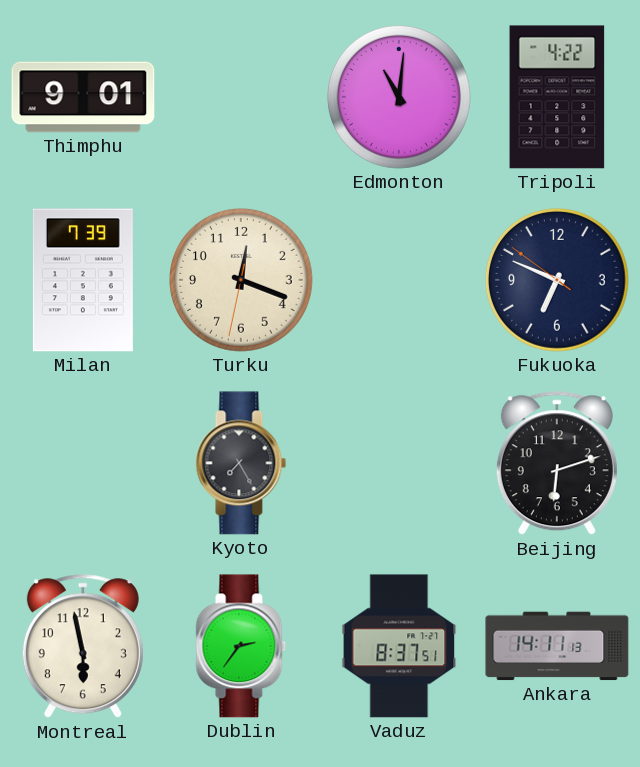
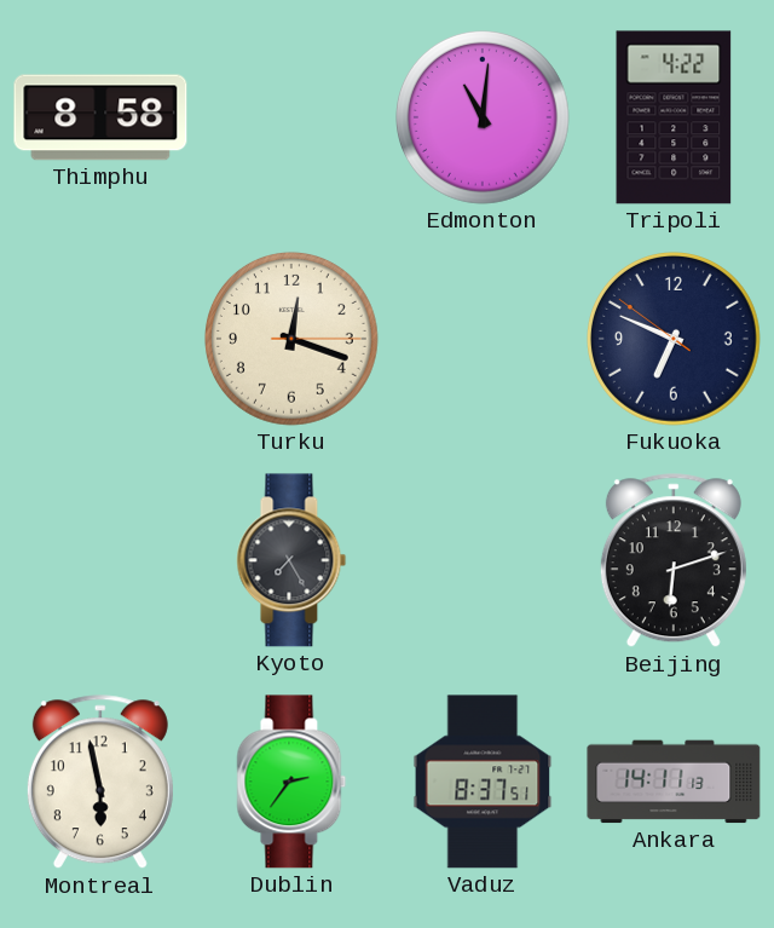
Thimphu: 9:01 -> 8:58
Milan: 7:39 -> none
Turku: 12:18:32 -> 12:18:15
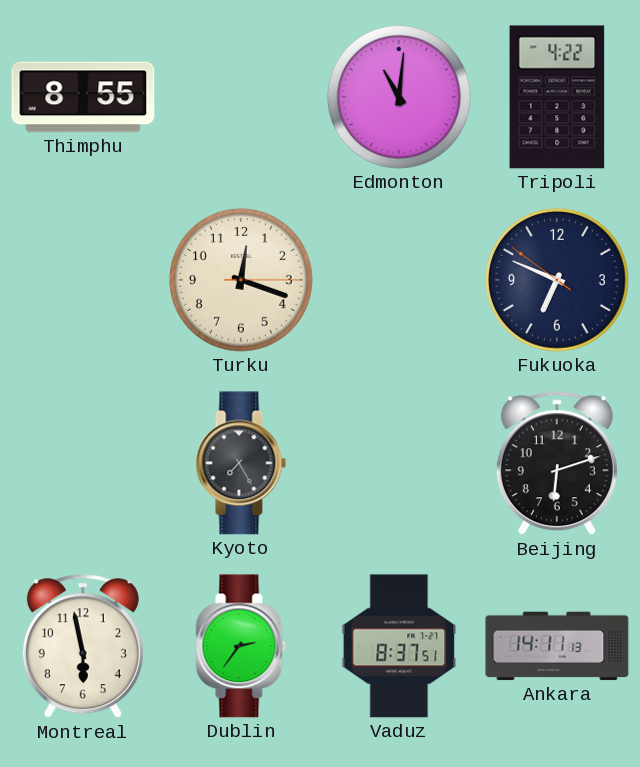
Thimphu: 8:58 -> 8:55
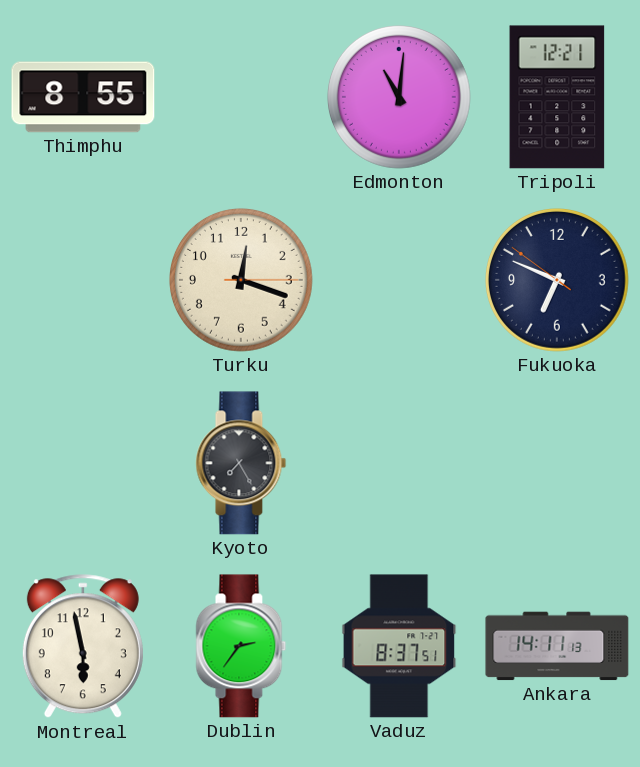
Tripoli: 4:22 -> 12:21
Beijing: 6:12 -> none
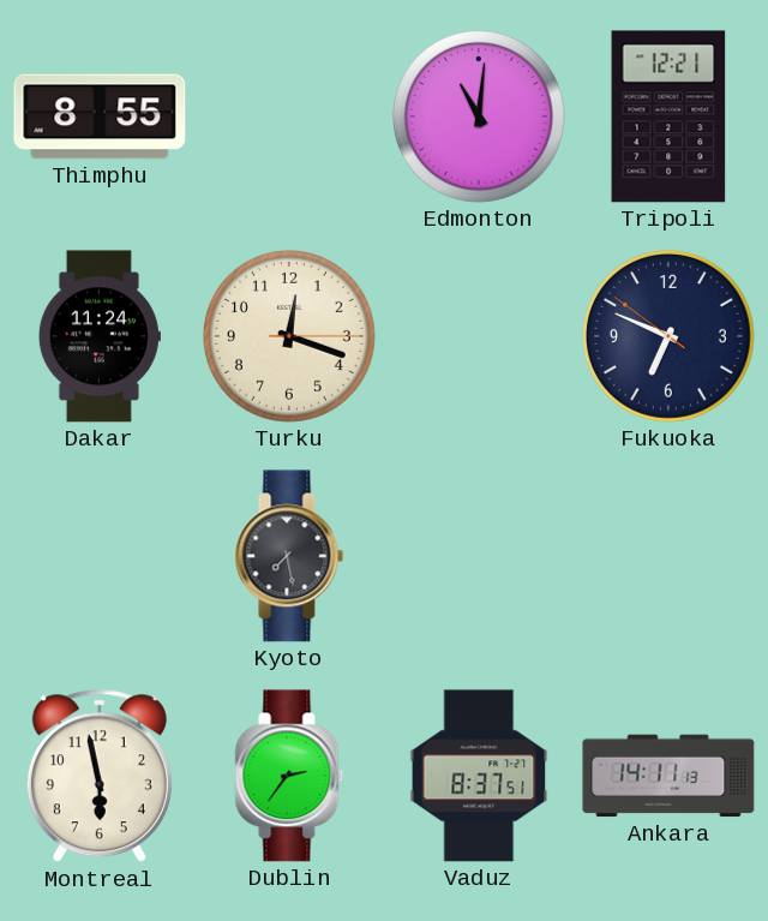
Dakar: none -> 11:24
Kyoto: 7:25 -> 7:28
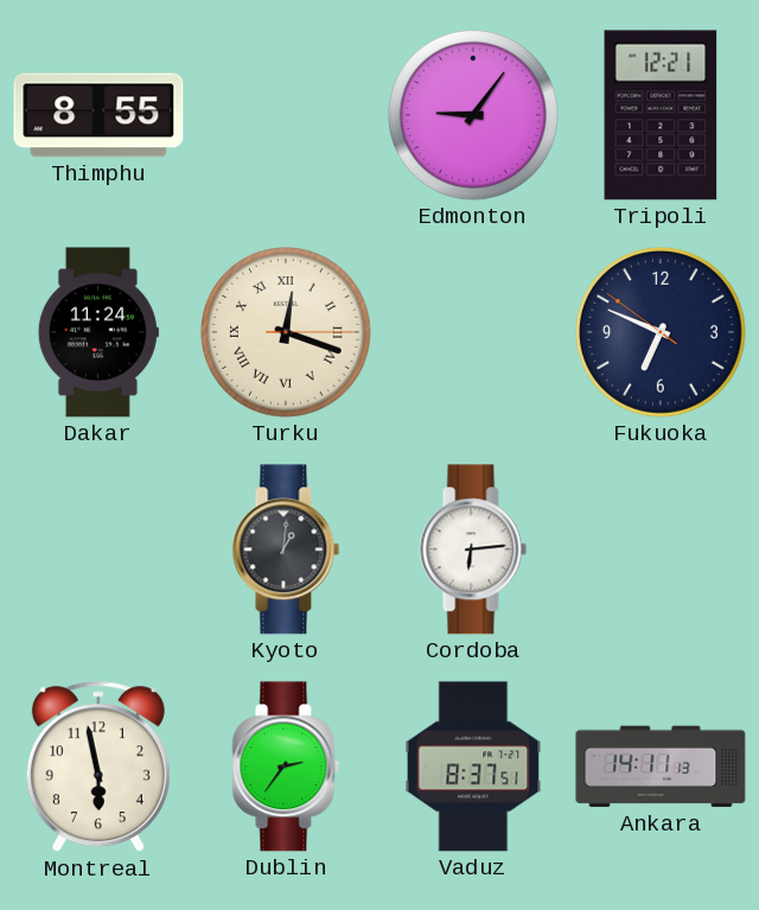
Edmonton: 11:01 -> 9:06
Turku numerals: Arabic -> Roman
Kyoto: 7:28 -> 1:01
Cordoba: none -> 6:14
